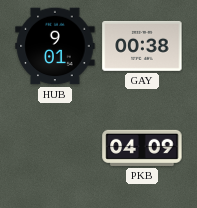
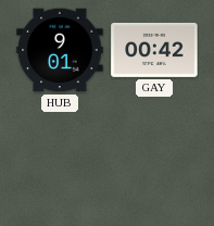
GAY: 00:38 -> 00:42
PKB: 04:09 -> none
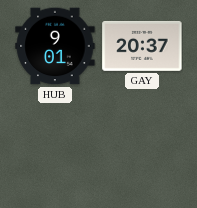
GAY: 00:42 -> 20:37
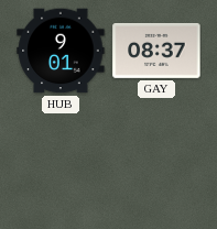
GAY: 20:37 -> 08:37
